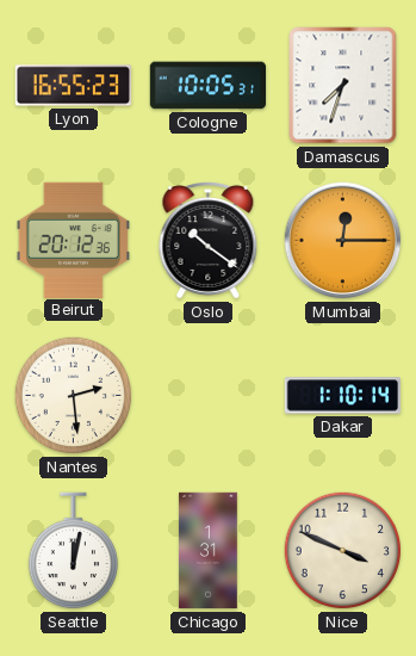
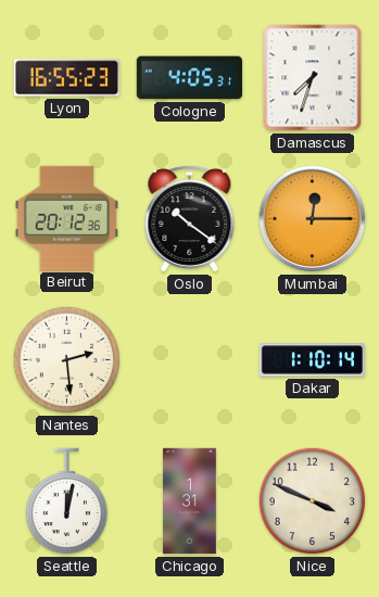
Cologne: 10:05 -> 4:05
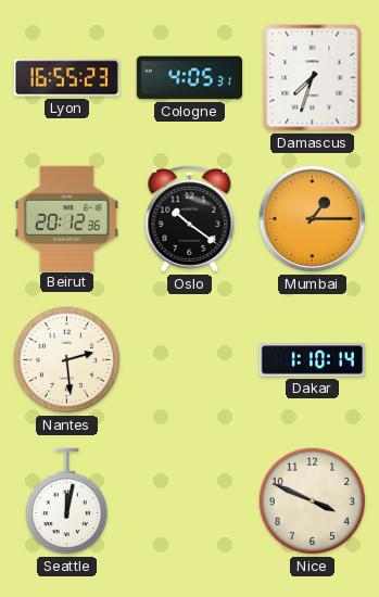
Mumbai: 12:15 -> 1:15
Chicago: 1:31 -> none
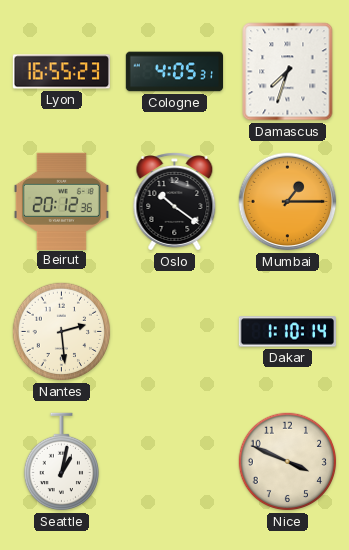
Seattle: 12:02 -> 1:02
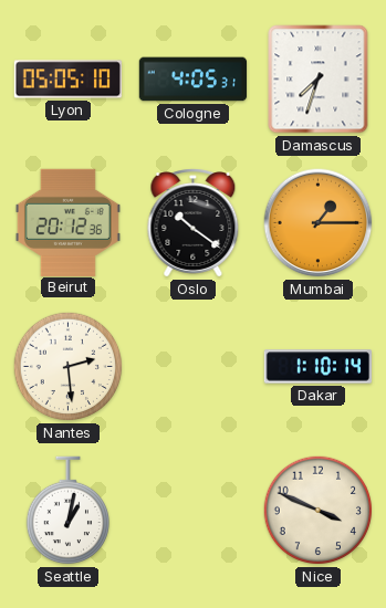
Lyon: 16:55 -> 05:05
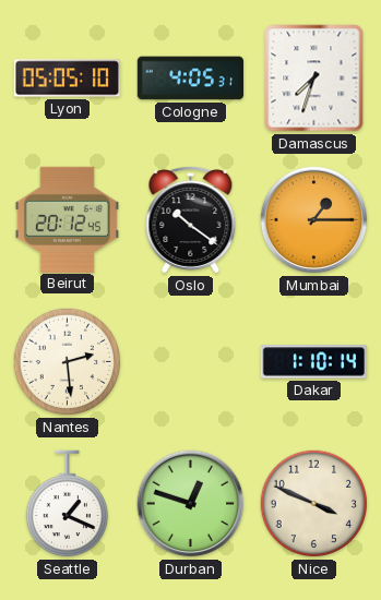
Beirut: 20:12:36 -> 20:12:45
Seattle: 1:02 -> 1:19
Durban: none -> 12:48
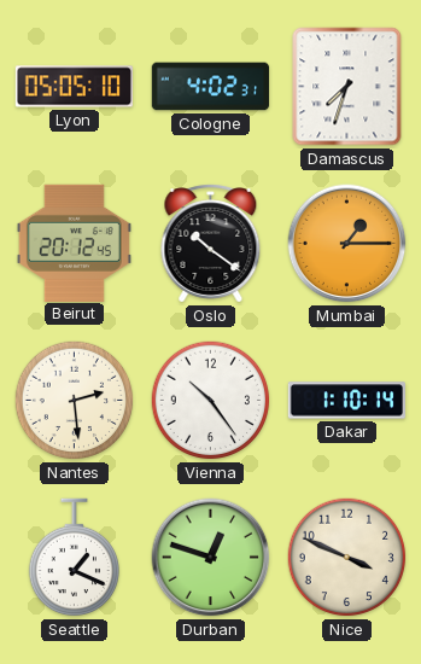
Cologne: 4:05 -> 4:02
Vienna: none -> 10:24
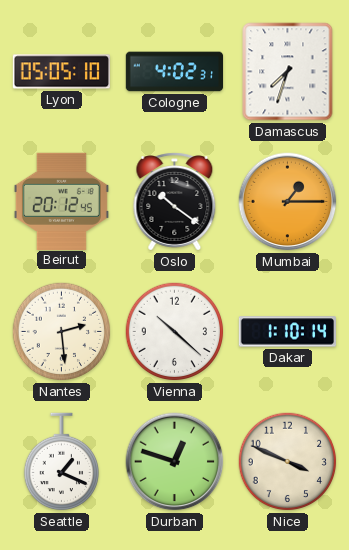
Vienna: 10:24 -> 10:22
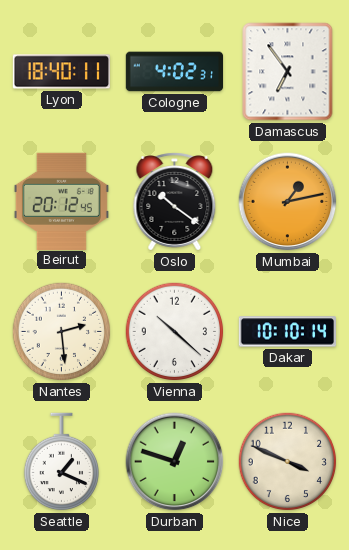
Lyon: 05:05 -> 18:40
Damascus: 7:33 -> 6:54
Mumbai: 1:15 -> 1:13
Dakar: 1:10 -> 10:10
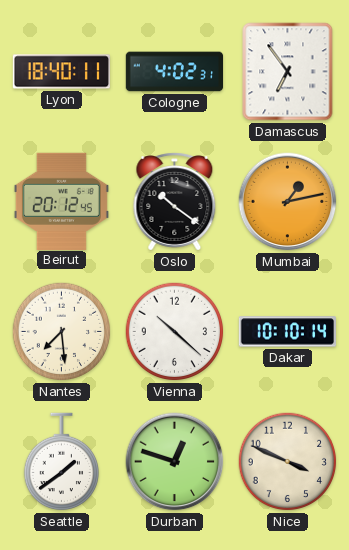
Nantes: 2:29 -> 7:29
Seattle: 1:19 -> 1:39
